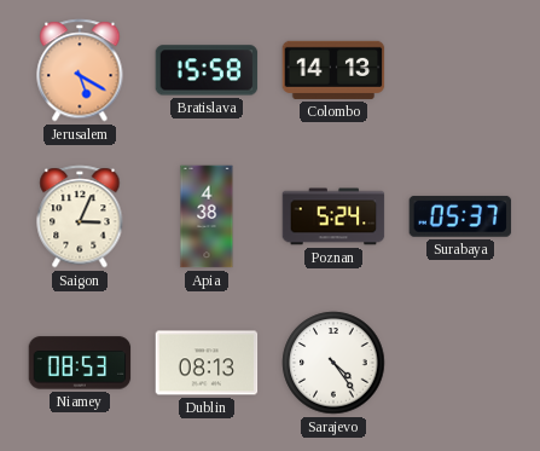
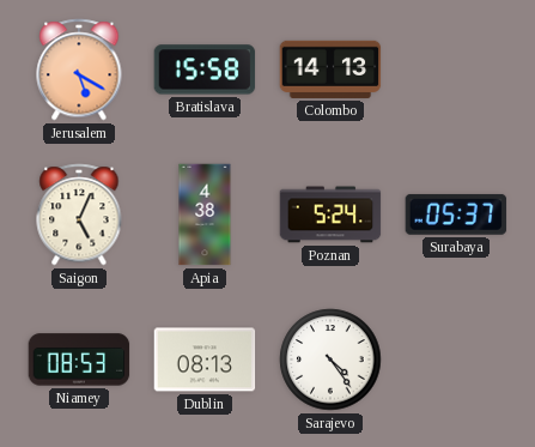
Saigon: 3:04 -> 5:04
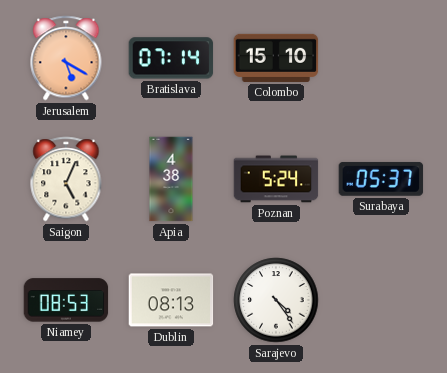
Bratislava: 15:58 -> 07:14
Colombo: 14:13 -> 15:10
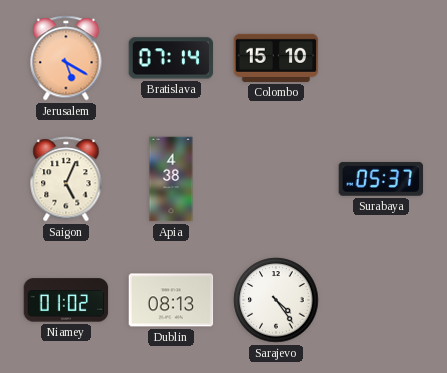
Poznan: 5:24 -> none
Niamey: 08:53 -> 01:02
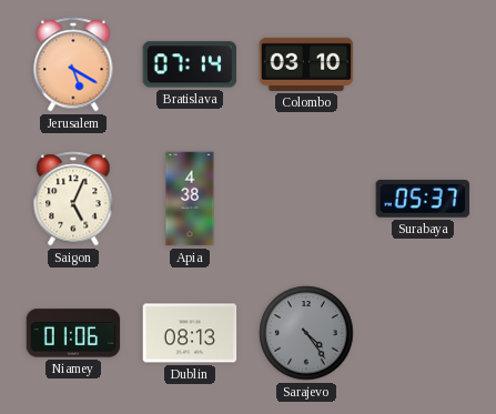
Colombo: 15:10 -> 03:10
Niamey: 01:02 -> 01:06
Sarajevo dial: white -> grey
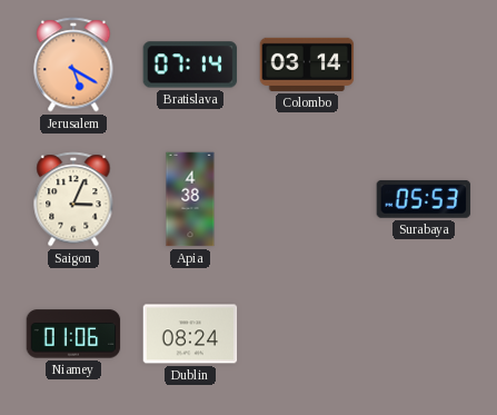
Colombo: 03:10 -> 03:14
Saigon: 5:04 -> 3:04
Surabaya: 05:37 -> 05:53
Dublin: 08:13 -> 08:24
Sarajevo: 4:24 -> none
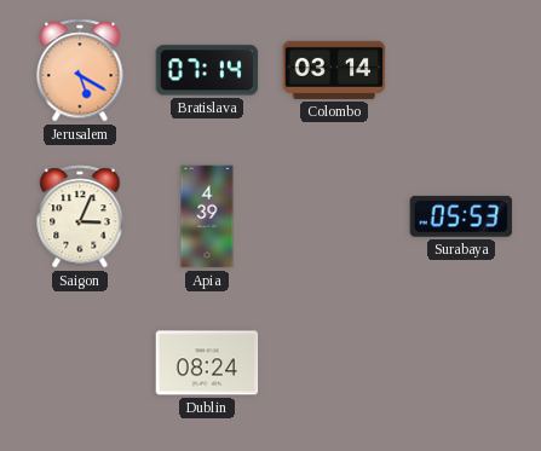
Apia: 4:38 -> 4:39
Niamey: 01:06 -> none
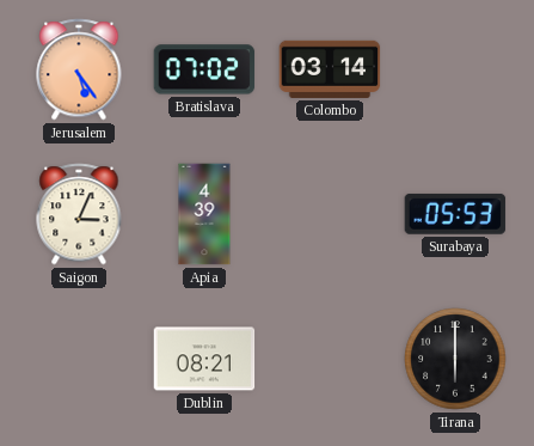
Jerusalem: 5:20 -> 5:24
Bratislava: 07:14 -> 07:02
Dublin: 08:24 -> 08:21
Tirana: none -> 6:00
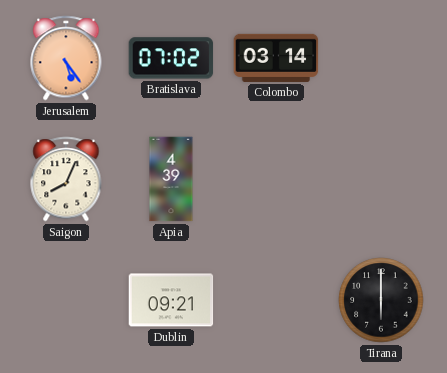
Saigon: 3:04 -> 8:04
Surabaya: 05:53 -> none
Dublin: 08:21 -> 09:21
